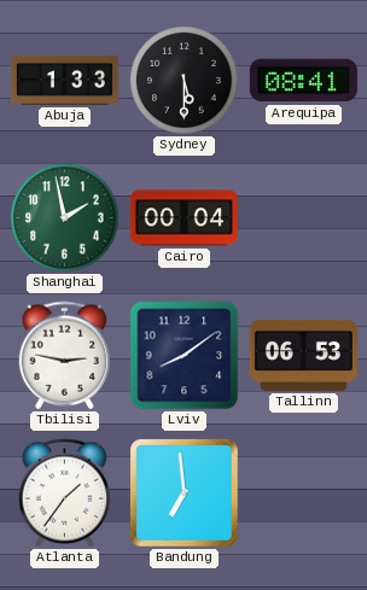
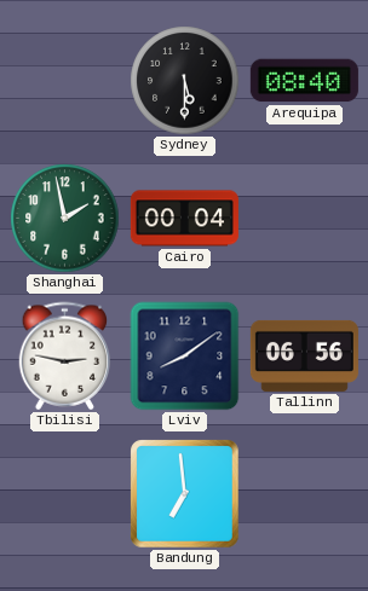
Abuja: 1:33 -> none
Arequipa: 08:41 -> 08:40
Tallinn: 06:53 -> 06:56
Atlanta: 1:36 -> none
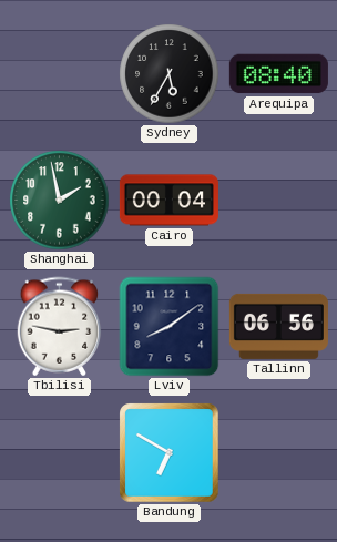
Sydney: 5:30 -> 5:35
Bandung: 6:59 -> 6:50
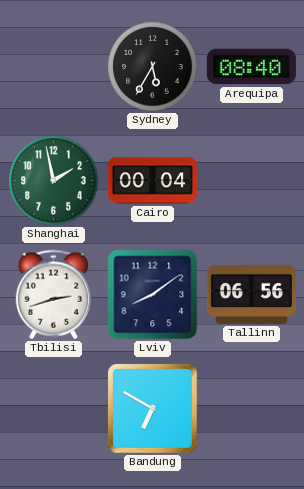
Tbilisi: 2:47 -> 2:42
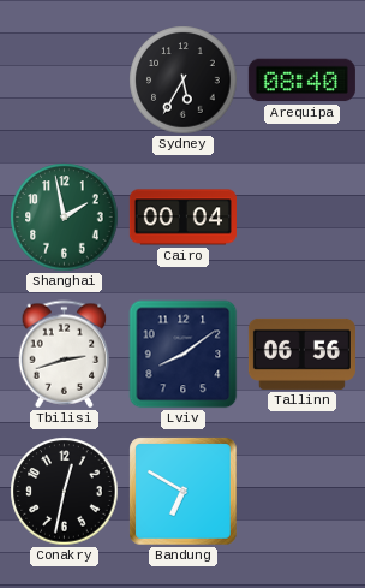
Conakry: none -> 12:32
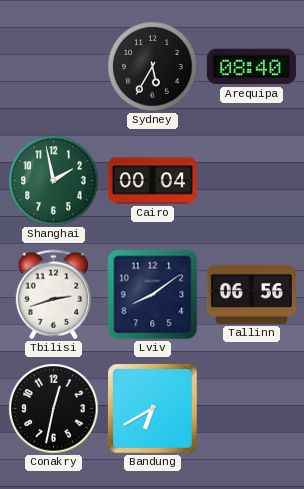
Bandung: 6:50 -> 6:40
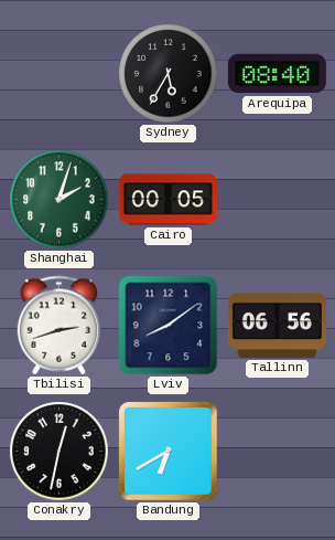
Shanghai: 1:58 -> 2:03
Cairo: 00:04 -> 00:05
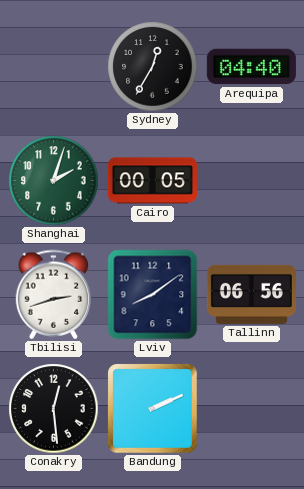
Sydney: 5:35 -> 12:35
Arequipa: 08:40 -> 04:40
Conakry: 12:32 -> 12:29
Bandung: 6:40 -> 2:11
